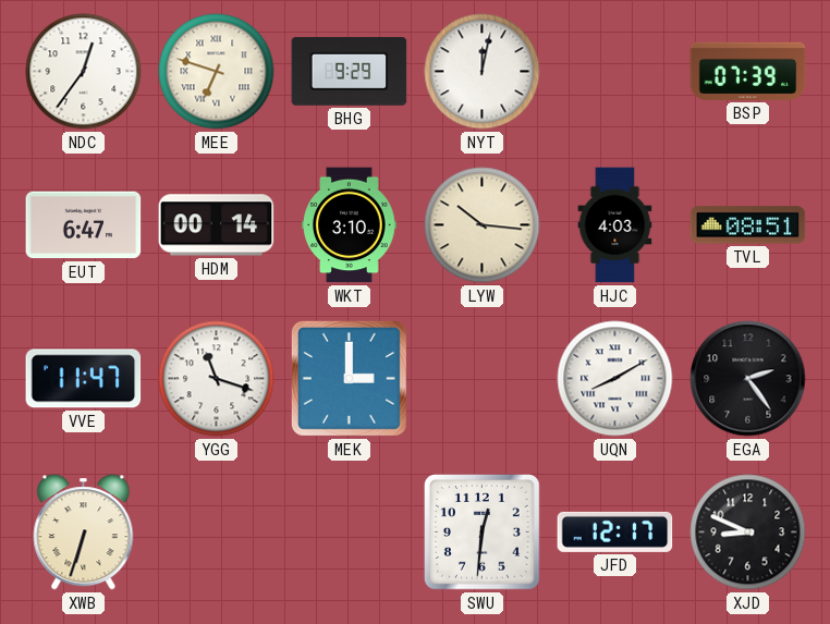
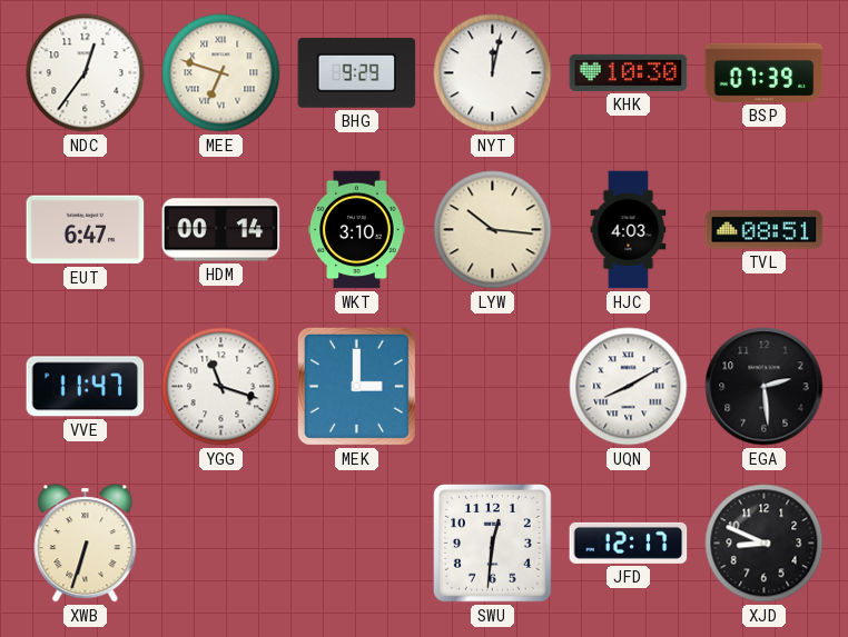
KHK: none -> 10:30
EGA: 2:24 -> 2:29
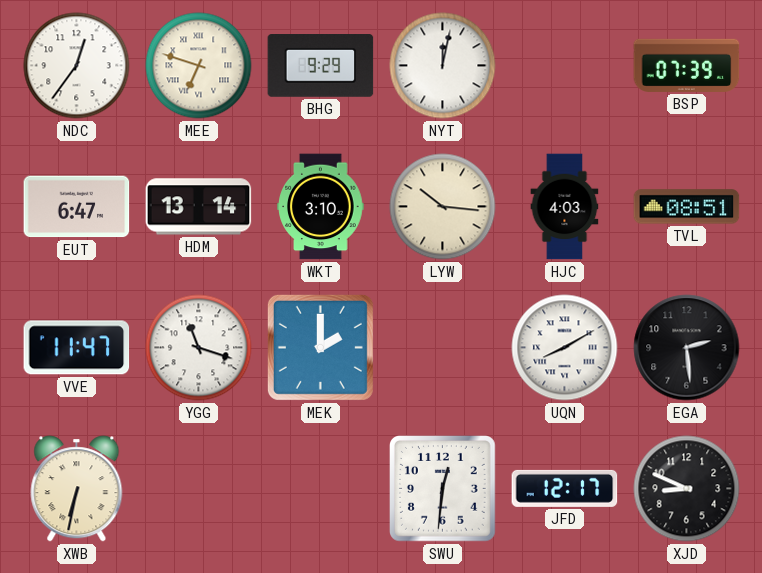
KHK: 10:30 -> none
HDM: 00:14 -> 13:14
MEK: 3:00 -> 2:00
XWB: 6:33 -> 6:32
